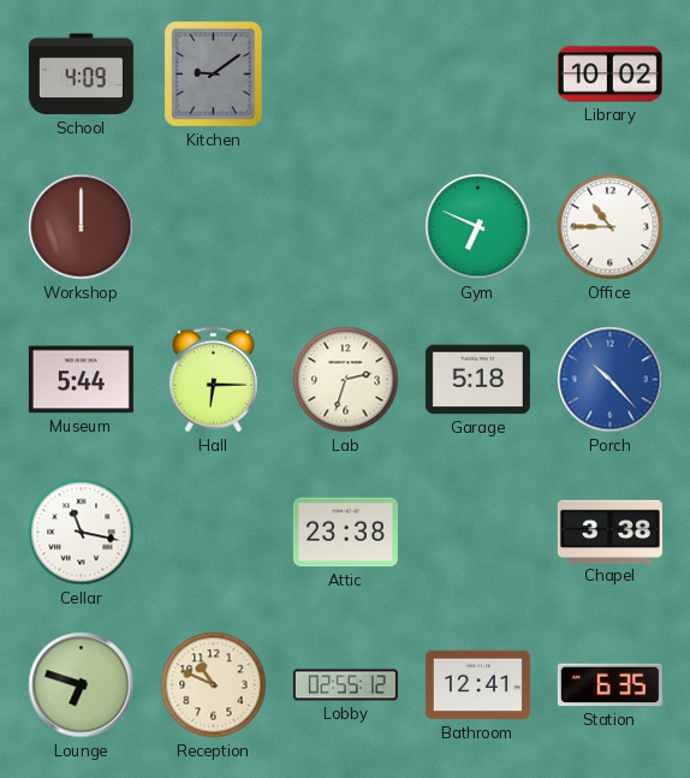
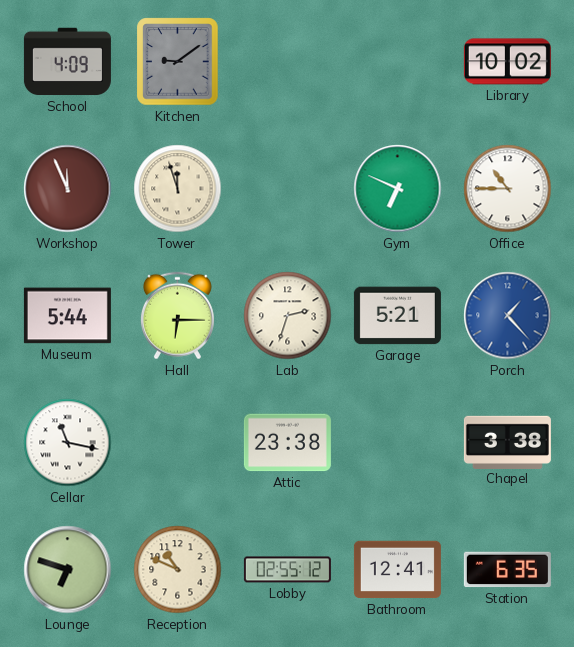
Workshop: 12:00 -> 11:56
Tower: none -> 11:57
Garage: 5:18 -> 5:21
Porch: 10:23 -> 1:23
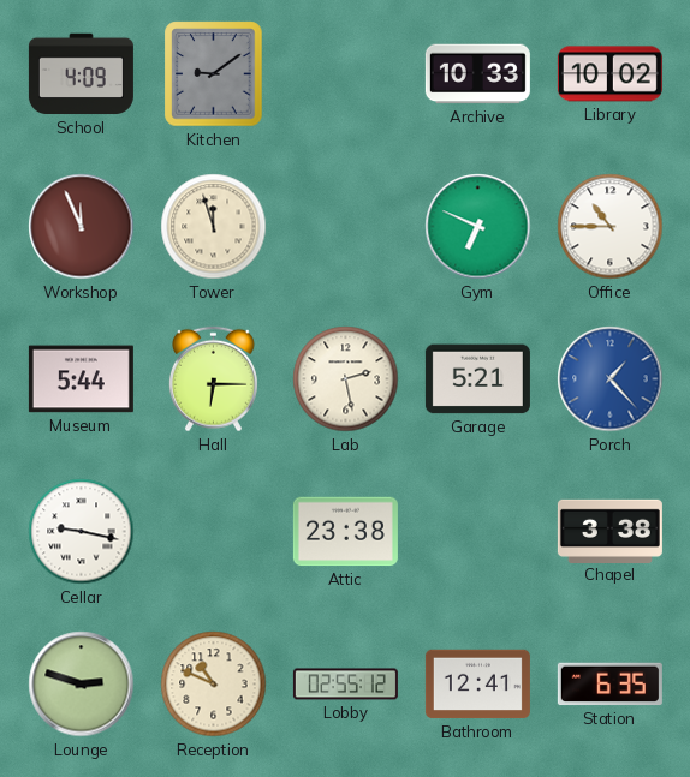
Archive: none -> 10:33
Lab: 2:33 -> 2:28
Cellar: 11:17 -> 9:17
Lounge: 6:48 -> 2:48
